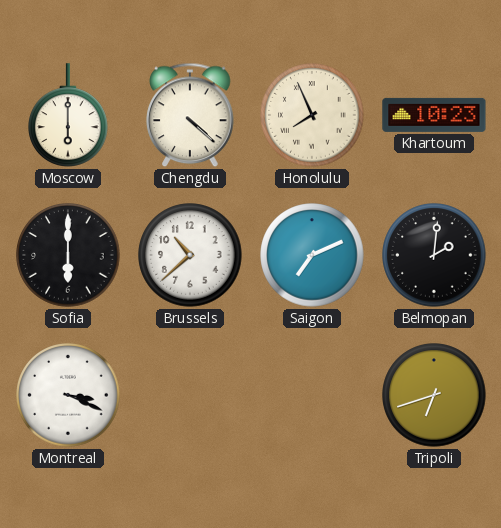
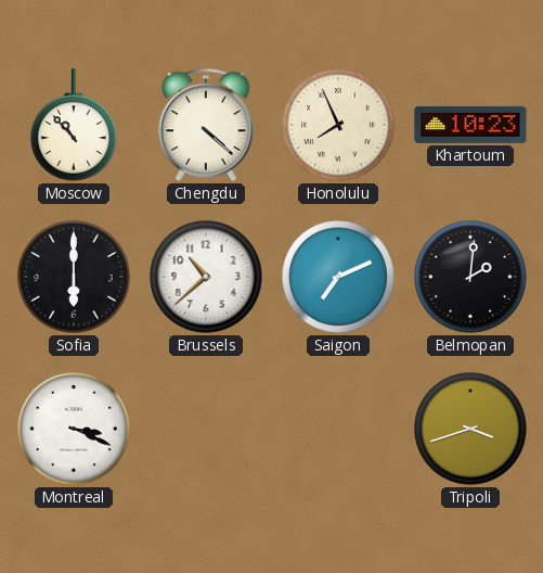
Moscow: 6:00 -> 10:53
Tripoli: 6:42 -> 3:42
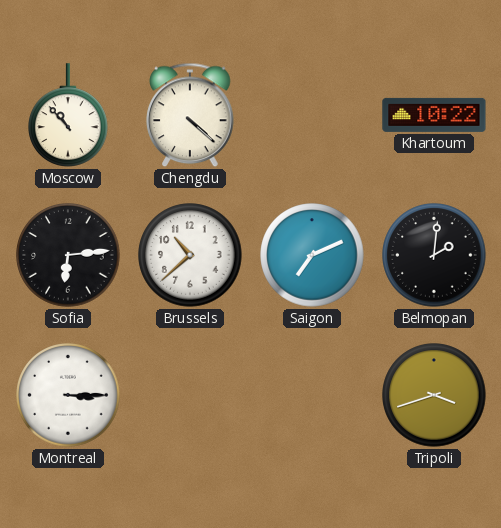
Honolulu: 7:56 -> none
Khartoum: 10:23 -> 10:22
Sofia: 6:00 -> 6:14
Montreal: 3:19 -> 3:15
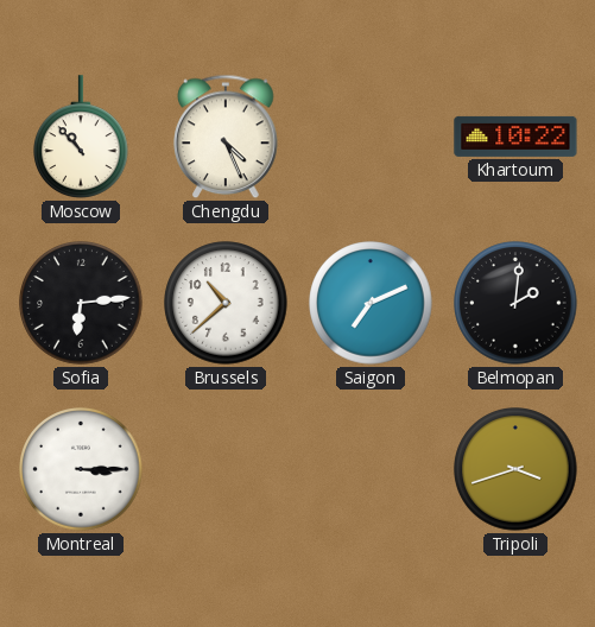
Chengdu: 4:22 -> 4:26
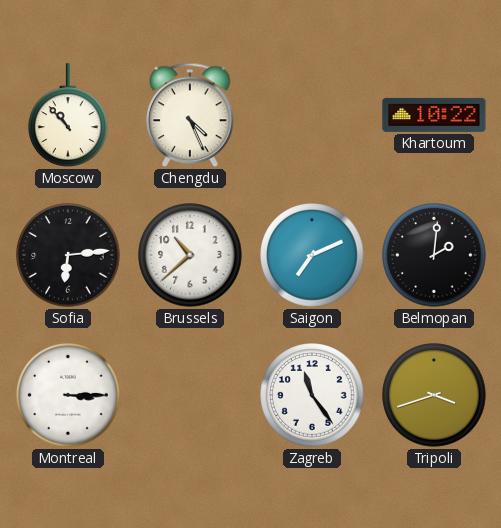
Zagreb: none -> 11:24
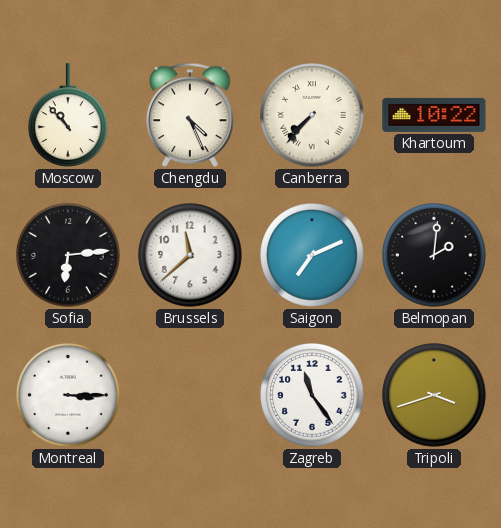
Canberra: none -> 7:37
Brussels: 10:38 -> 11:38
